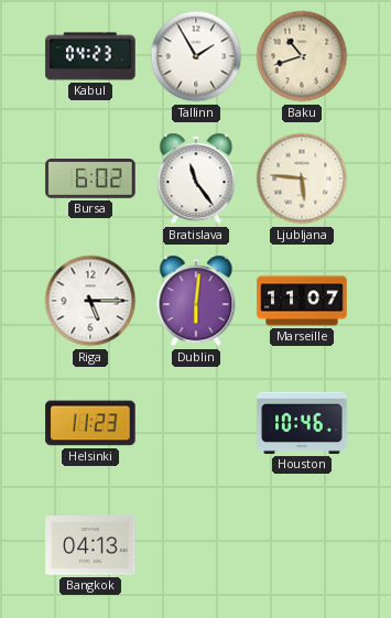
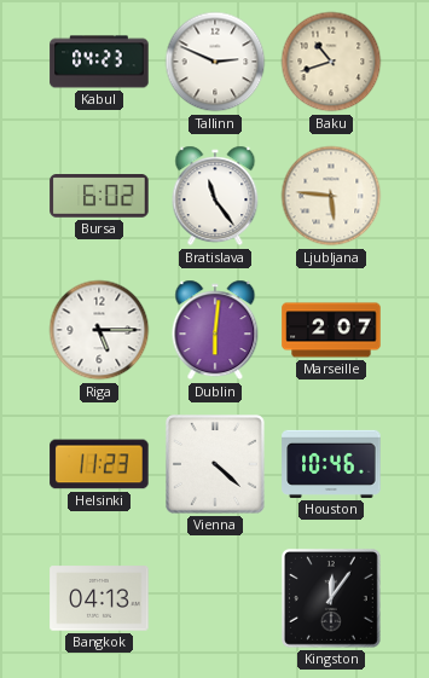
Tallinn: 1:55 -> 2:49
Marseille: 11:07 -> 2:07
Vienna: none -> 4:22
Kingston: none -> 12:06
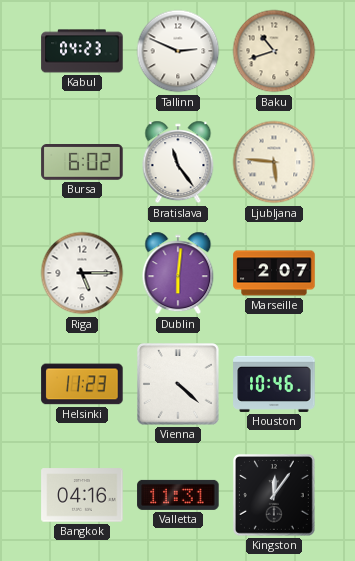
Bangkok: 04:13 -> 04:16
Valletta: none -> 11:31
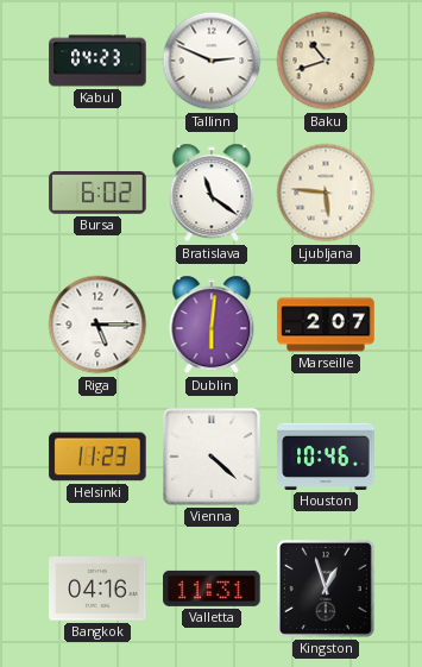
Bratislava: 11:24 -> 11:21
Kingston: 12:06 -> 12:57
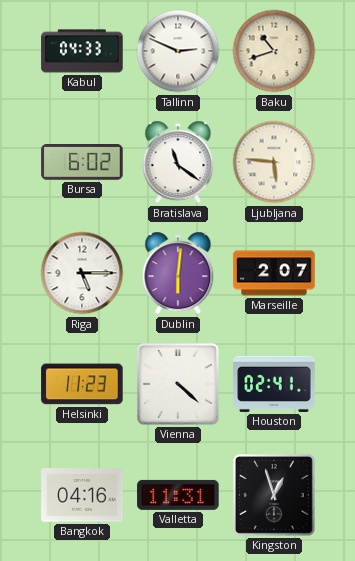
Kabul: 04:23 -> 04:33
Houston: 10:46 -> 02:41
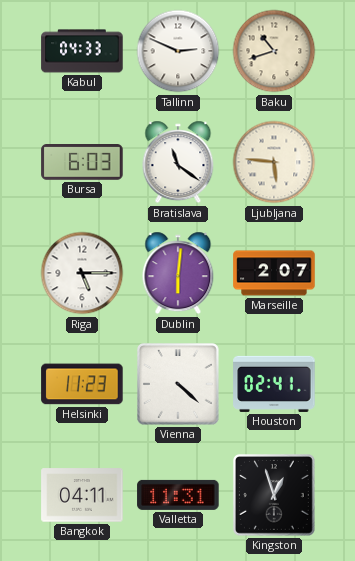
Bursa: 6:02 -> 6:03
Bangkok: 04:16 -> 04:11
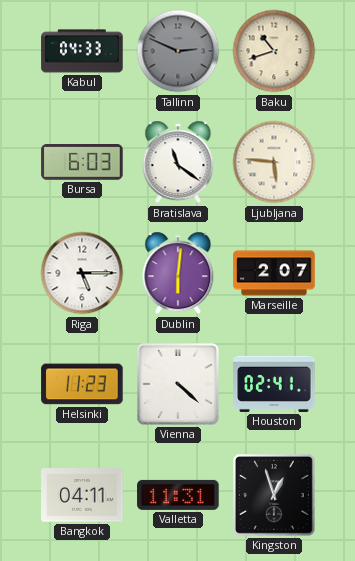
Tallinn dial: white -> grey
